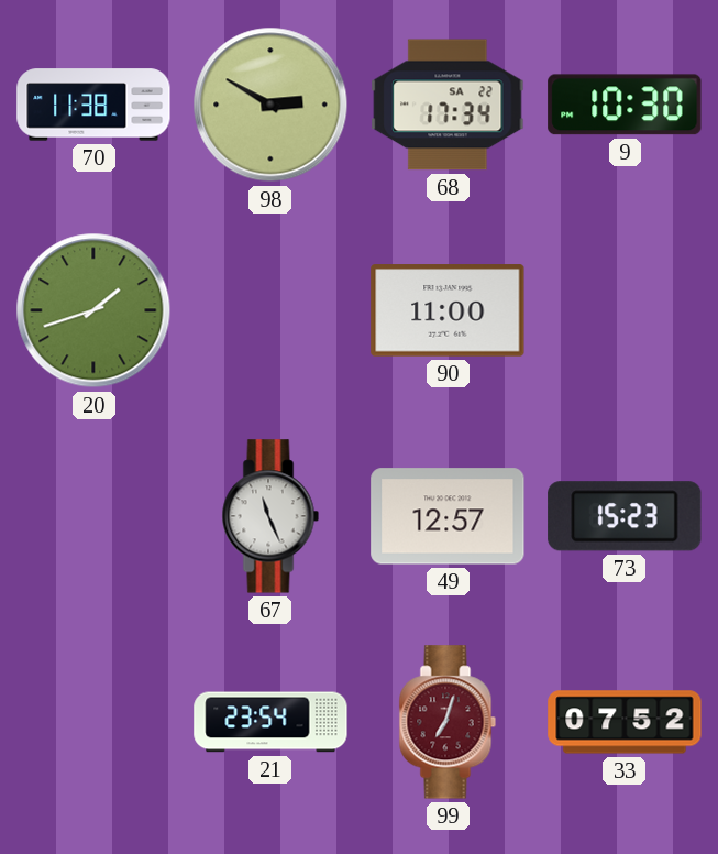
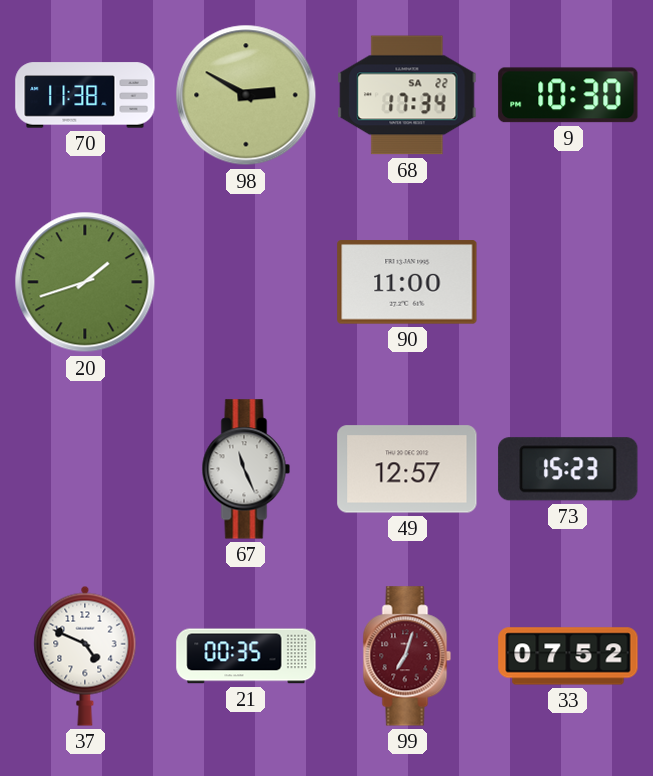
37: none -> 4:49
21: 23:54 -> 00:35
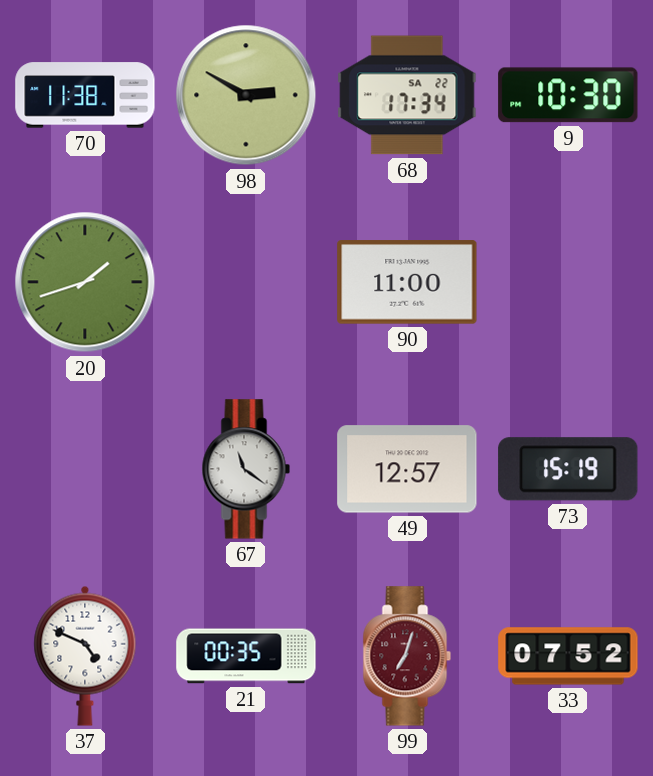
67: 11:26 -> 11:21
73: 15:23 -> 15:19
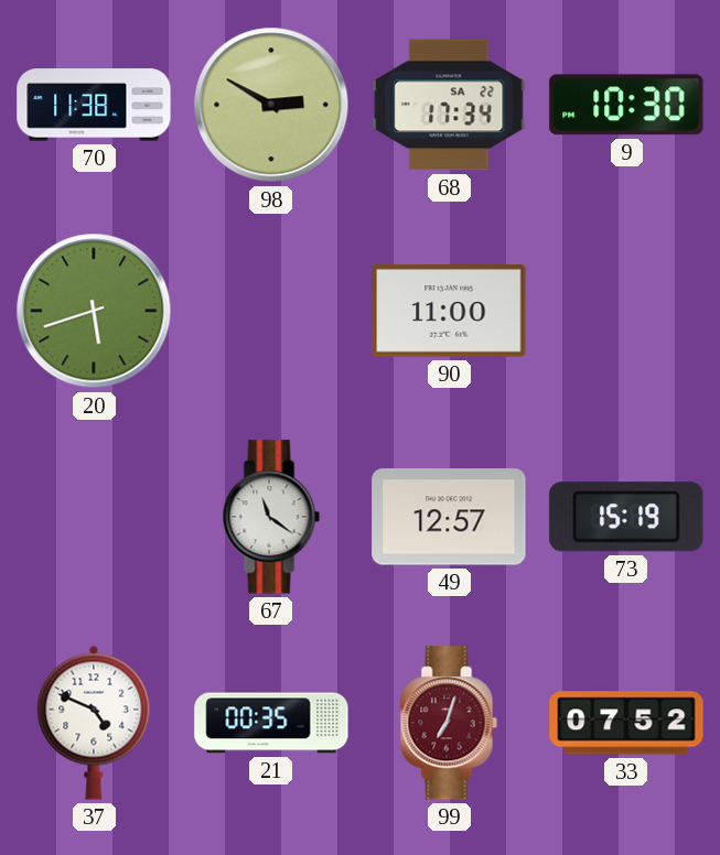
20: 1:42 -> 5:42
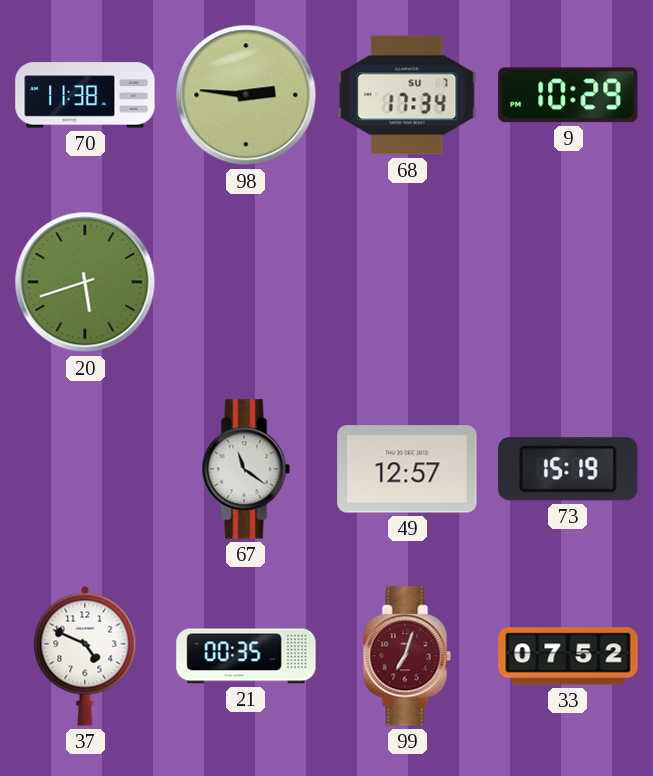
98: 2:50 -> 2:46
68 date: SA 22 -> SU 7
9: 10:30 -> 10:29
90: 11:00 -> none
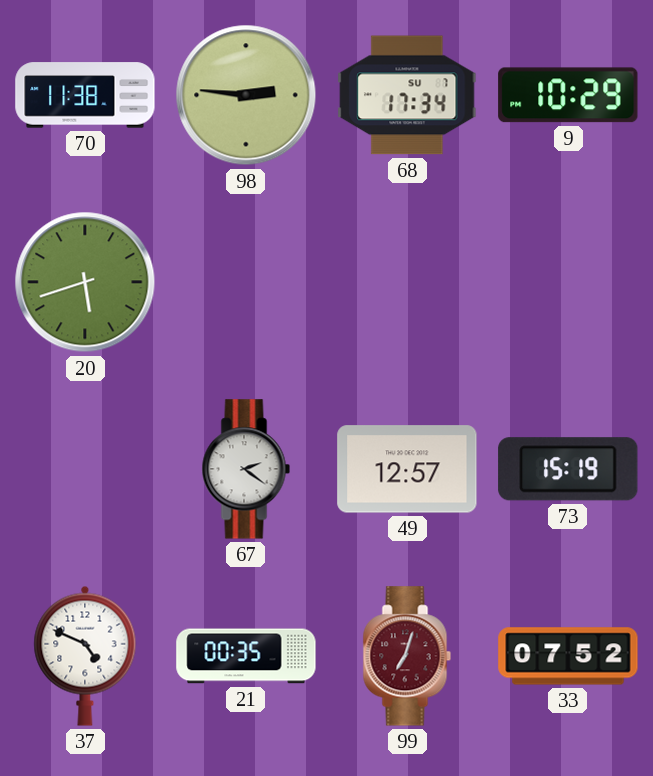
67: 11:21 -> 2:21
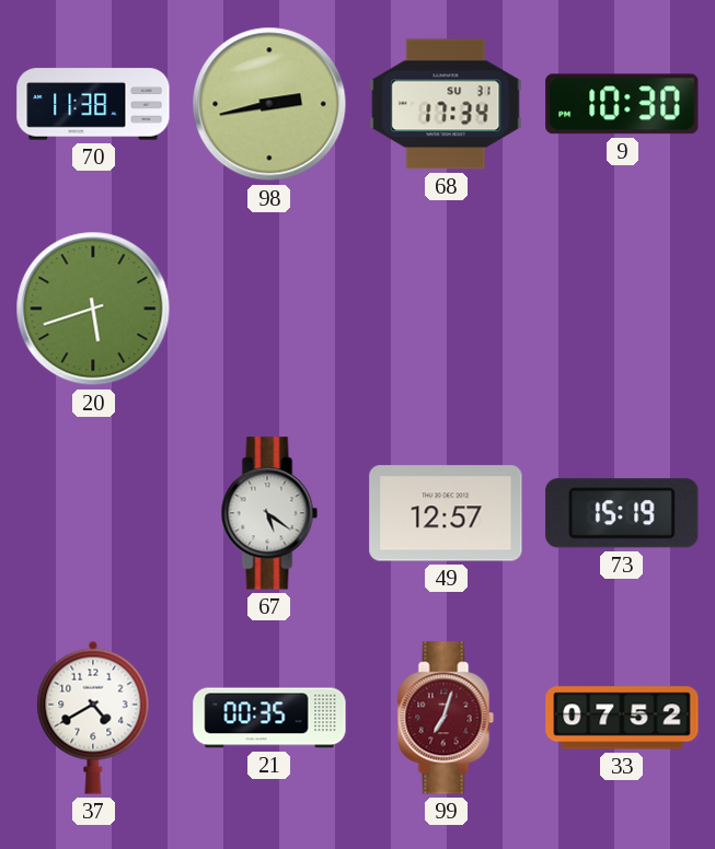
98: 2:46 -> 2:43
68 date: SU 7 -> SU 31
9: 10:29 -> 10:30
67: 2:21 -> 5:21
37: 4:49 -> 4:40
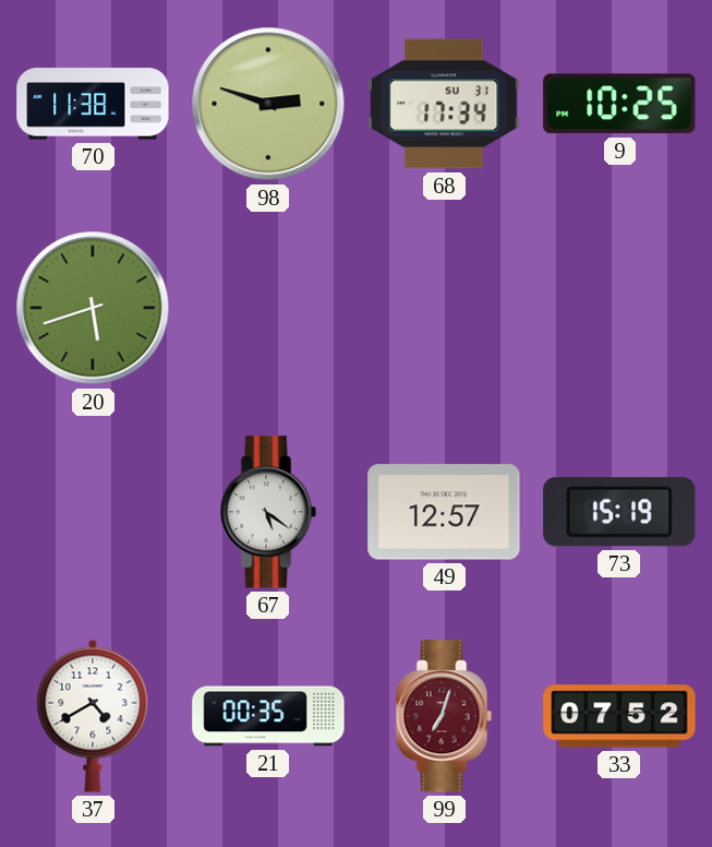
98: 2:43 -> 2:48
9: 10:30 -> 10:25
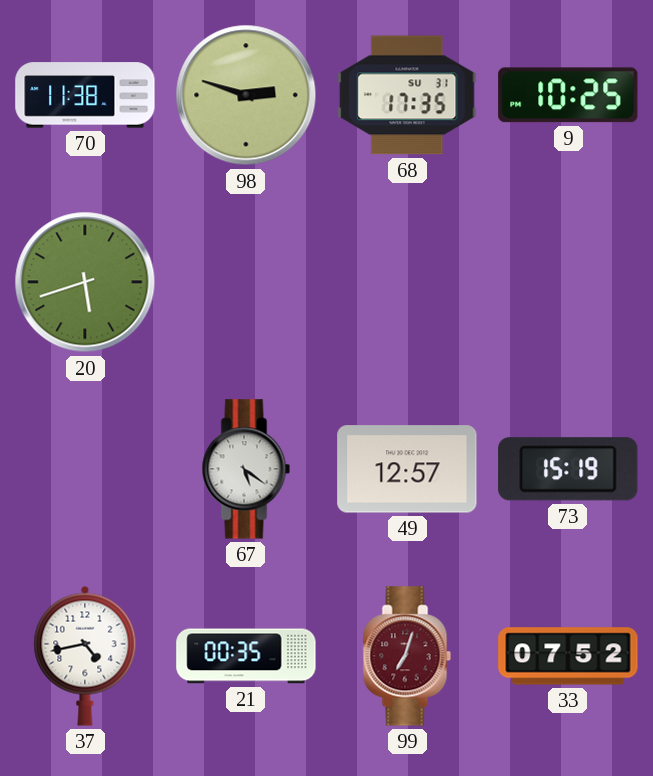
68: 17:34 -> 17:35
37: 4:40 -> 4:43
